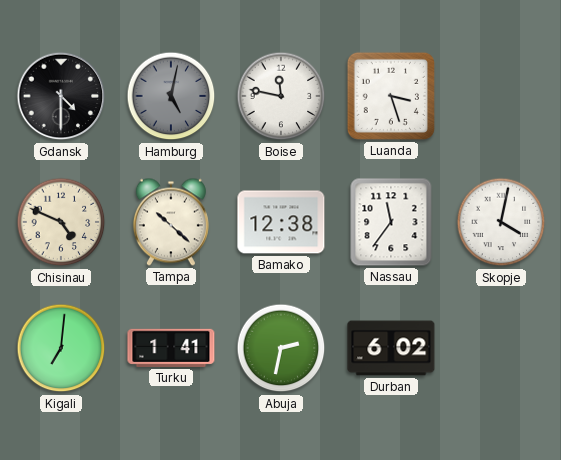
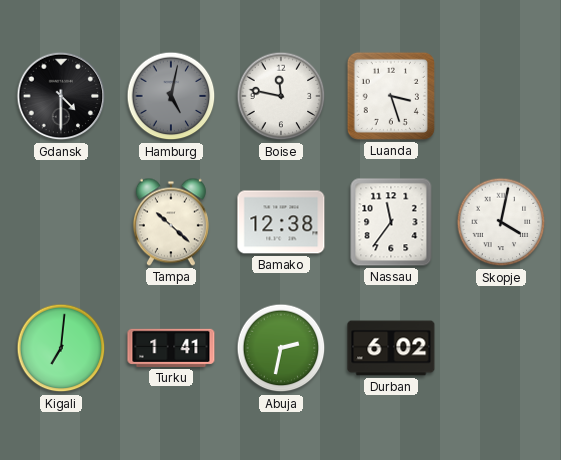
Chisinau: 4:49 -> none
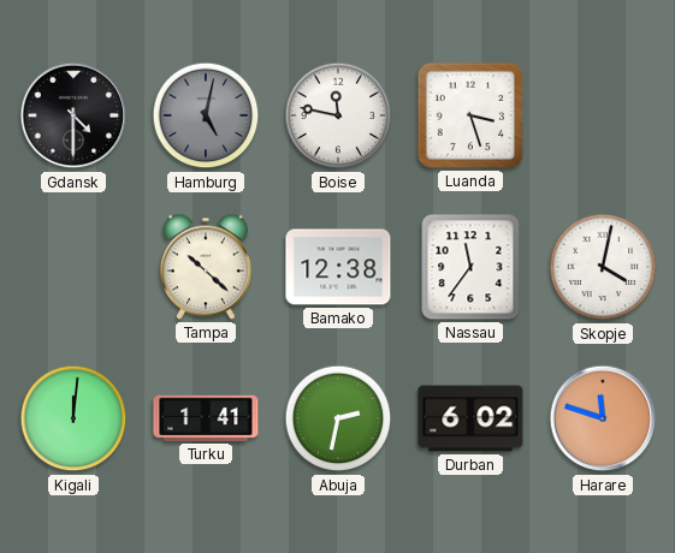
Kigali: 7:01 -> 12:01
Harare: none -> 11:48
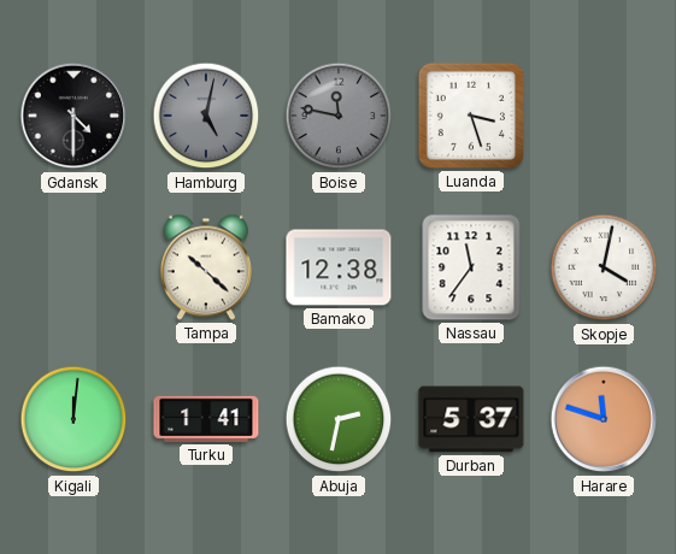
Boise dial: white -> grey
Durban: 6:02 -> 5:37
